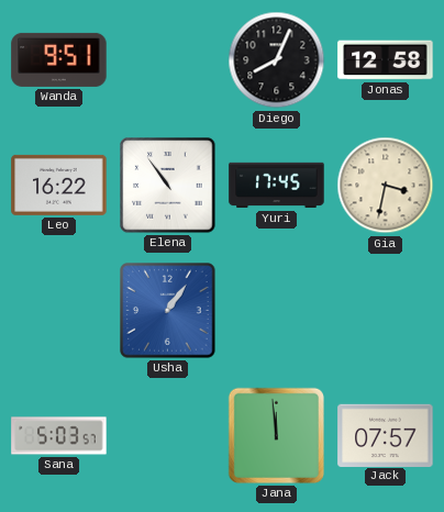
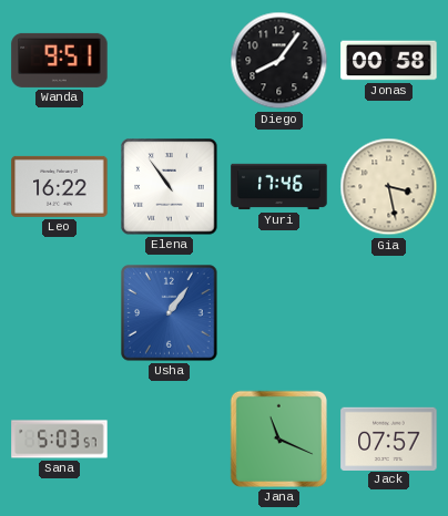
Diego: 8:04 -> 8:06
Jonas: 12:58 -> 00:58
Yuri: 17:45 -> 17:46
Gia: 3:32 -> 3:28
Jana: 11:59 -> 11:19
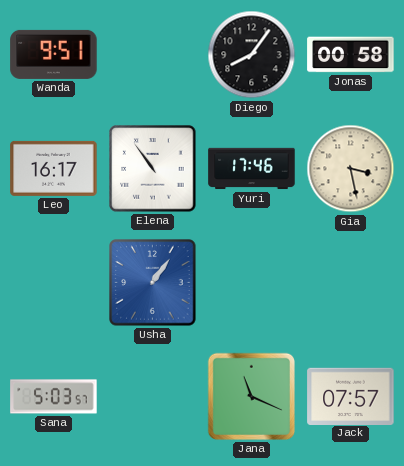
Leo: 16:22 -> 16:17
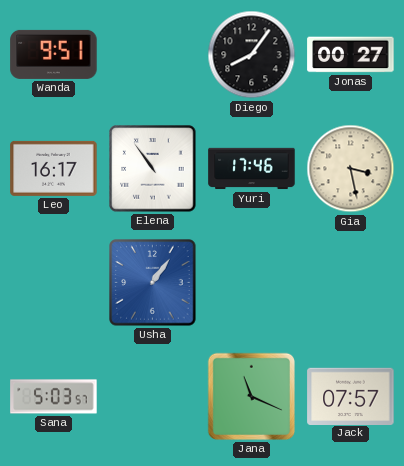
Jonas: 00:58 -> 00:27
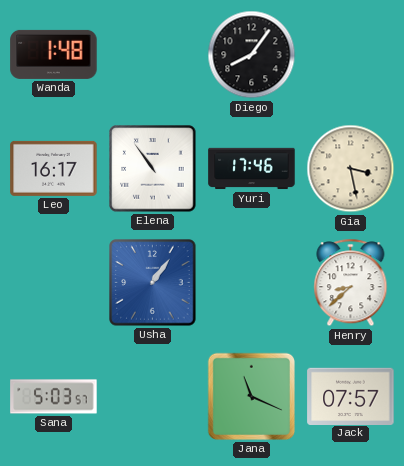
Wanda: 9:51 -> 1:48
Jonas: 00:27 -> none
Henry: none -> 8:38
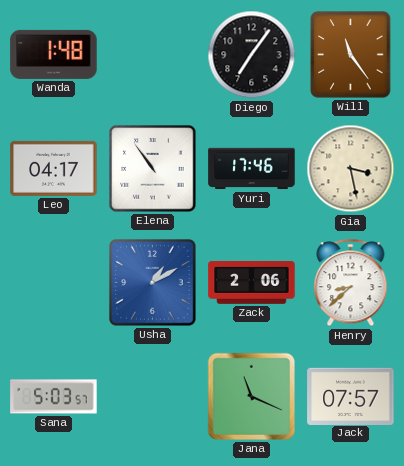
Diego: 8:06 -> 7:06
Will: none -> 11:24
Leo: 16:17 -> 04:17
Usha: 1:06 -> 1:10
Zack: none -> 2:06
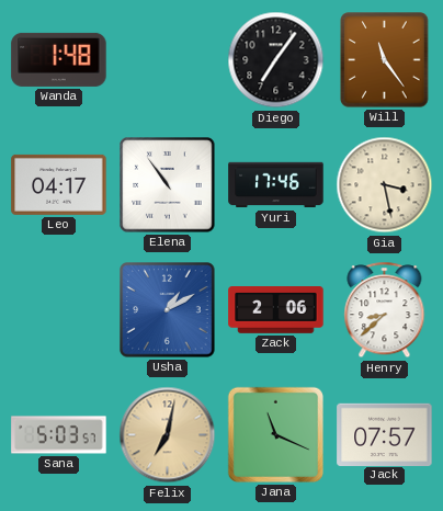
Felix: none -> 7:02
